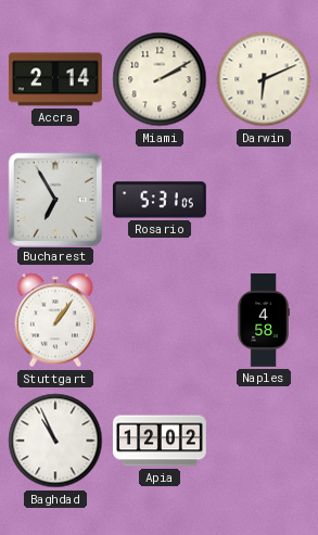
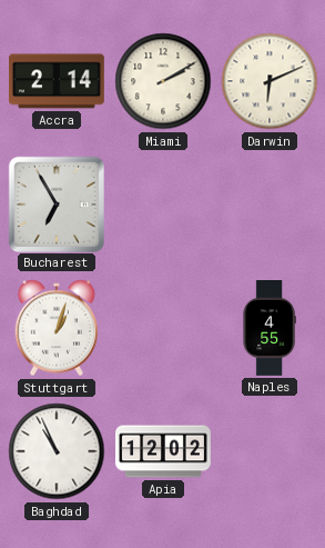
Rosario: 5:31 -> none
Stuttgart: 1:06 -> 1:03
Naples: 4:58 -> 4:55
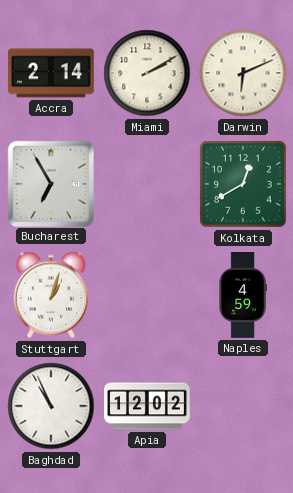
Kolkata: none -> 12:40
Naples: 4:55 -> 4:59
